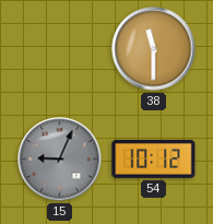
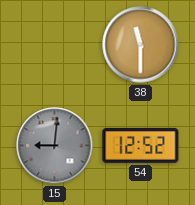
15: 9:04 -> 9:01
54: 10:12 -> 12:52
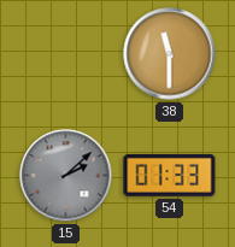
15: 9:01 -> 2:08
54: 12:52 -> 01:33
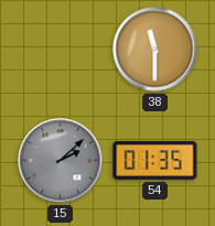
54: 01:33 -> 01:35
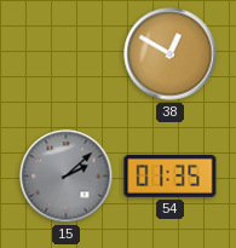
38: 11:30 -> 12:50
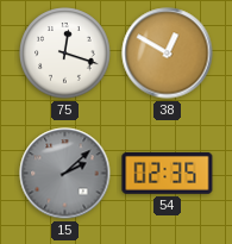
75: none -> 12:18
54: 01:35 -> 02:35
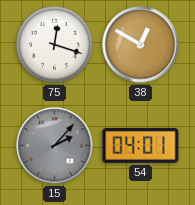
15: 2:08 -> 2:07
54: 02:35 -> 04:01
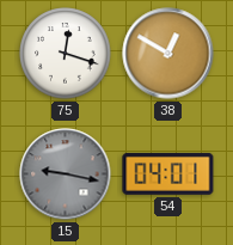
15: 2:07 -> 9:17
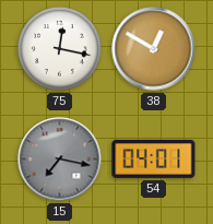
75: 12:18 -> 12:17
15: 9:17 -> 7:17
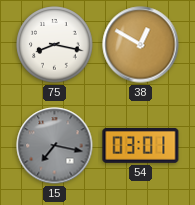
75: 12:17 -> 8:17
54: 04:01 -> 03:01
